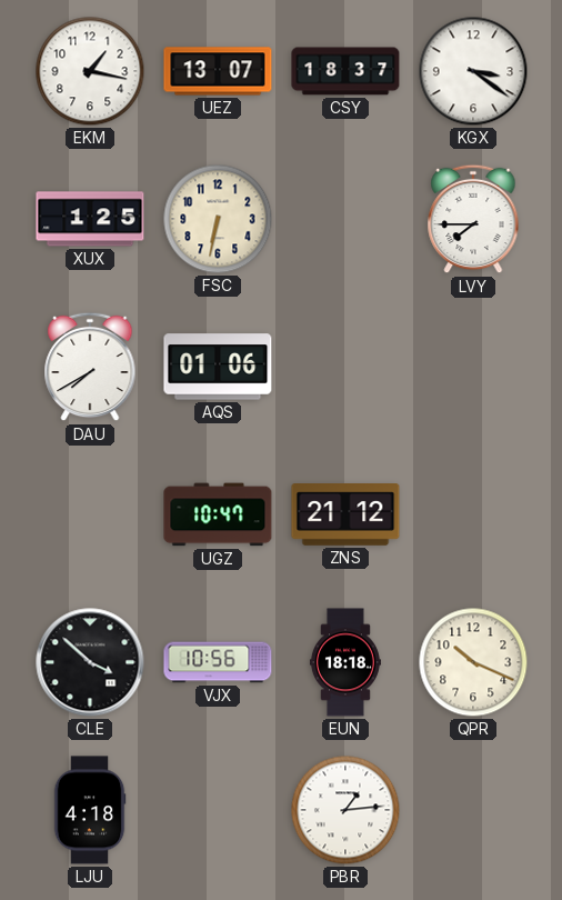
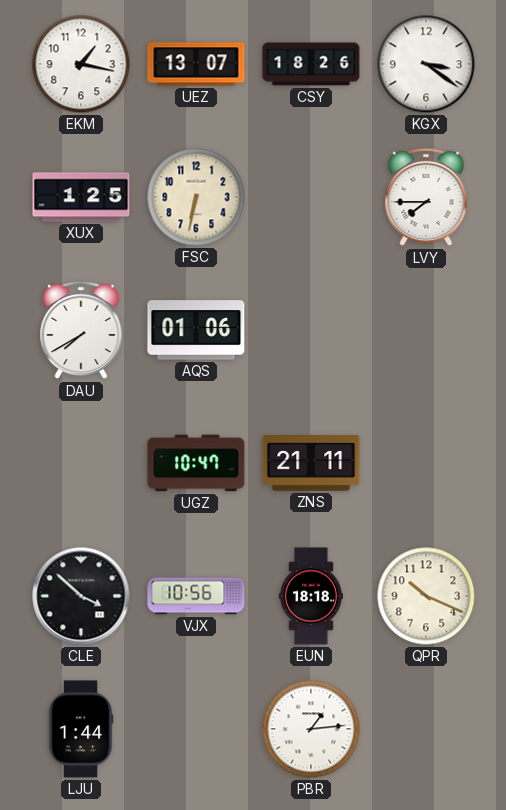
CSY: 18:37 -> 18:26
ZNS: 21:12 -> 21:11
LJU: 4:18 -> 1:44
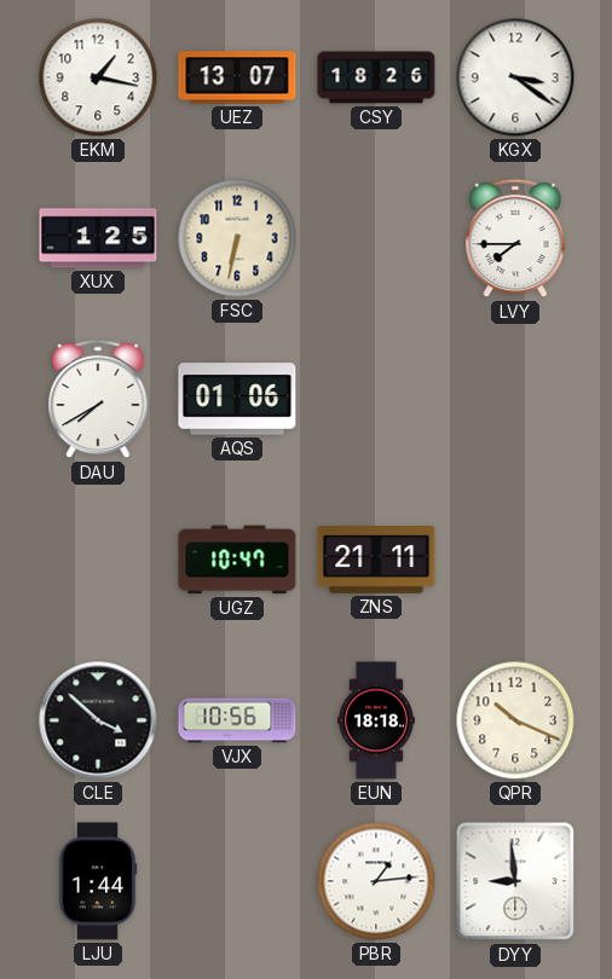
DYY: none -> 8:59
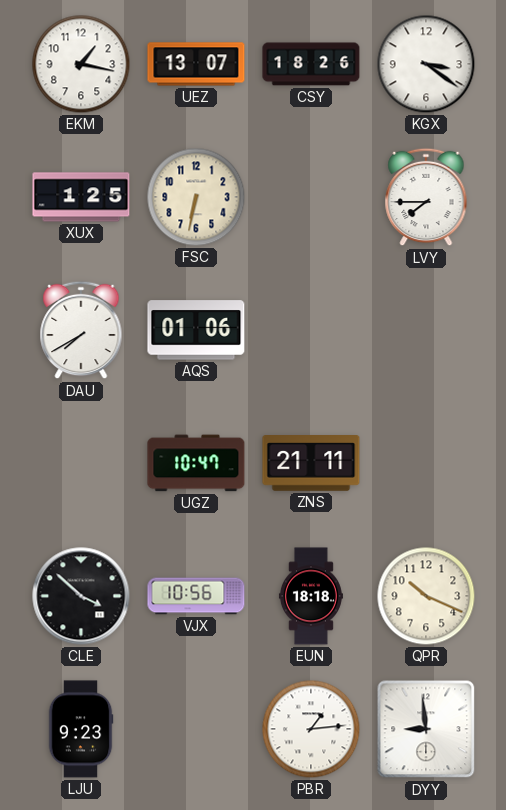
LJU: 1:44 -> 9:23
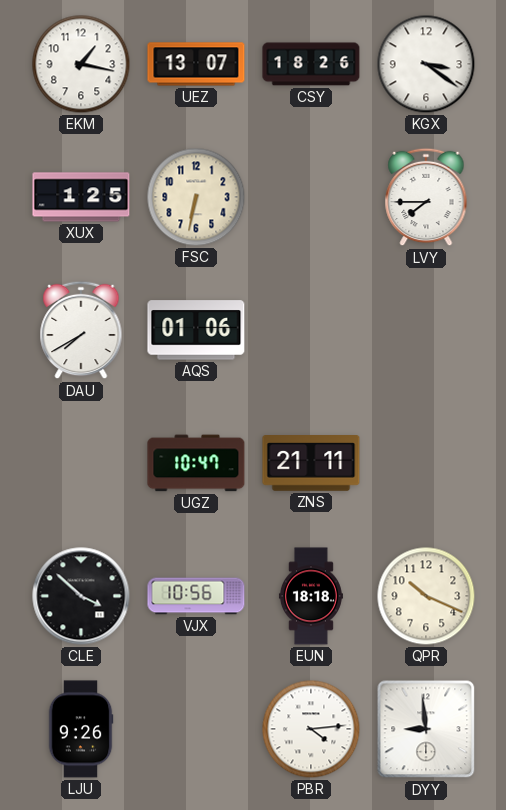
LJU: 9:23 -> 9:26
PBR: 1:14 -> 4:14
